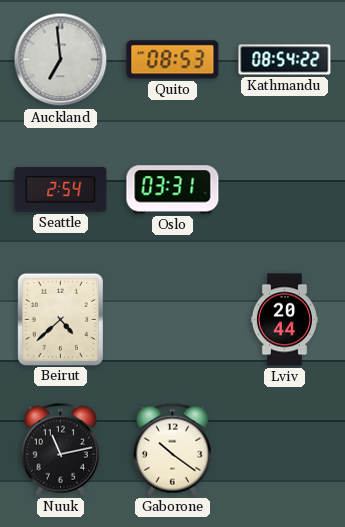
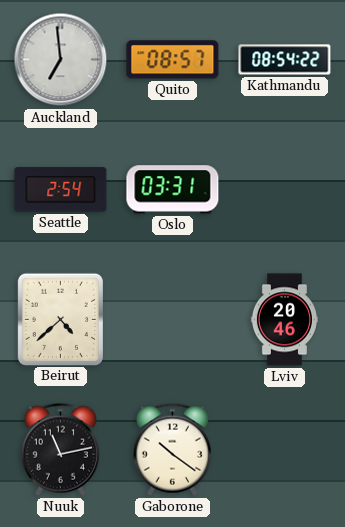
Quito: 08:53 -> 08:57
Lviv: 20:44 -> 20:46
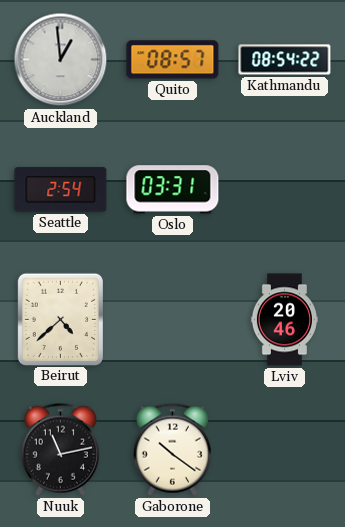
Auckland: 6:59 -> 12:59
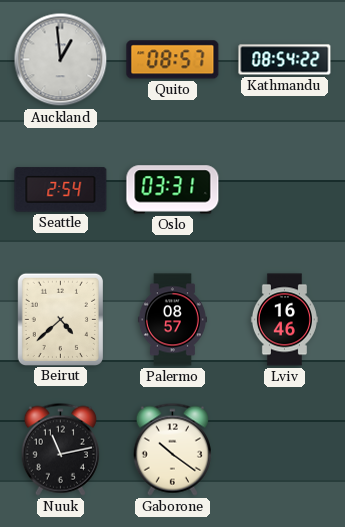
Palermo: none -> 08:57
Lviv: 20:46 -> 16:46
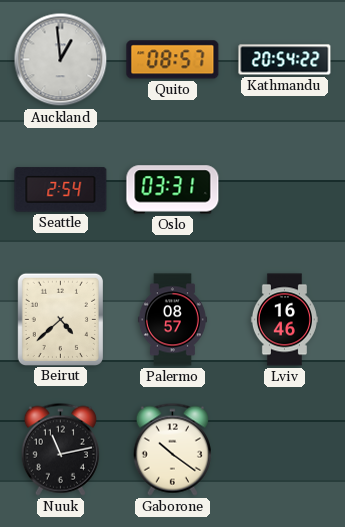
Kathmandu: 08:54 -> 20:54
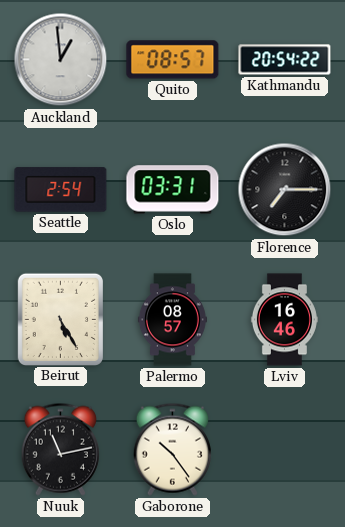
Florence: none -> 7:15
Beirut: 4:38 -> 5:25
Gaborone: 10:21 -> 10:24
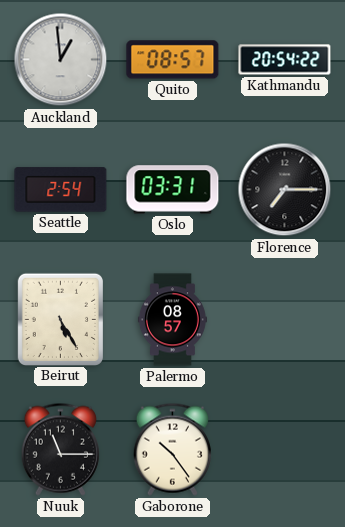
Lviv: 16:46 -> none
Nuuk: 11:13 -> 11:15
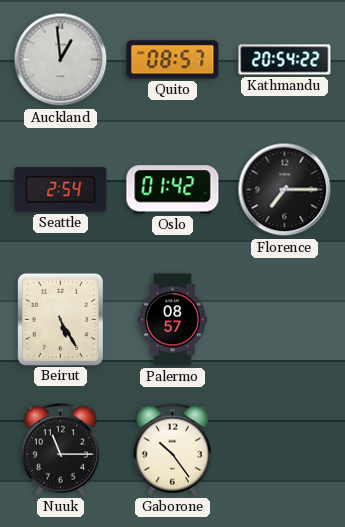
Oslo: 03:31 -> 01:42
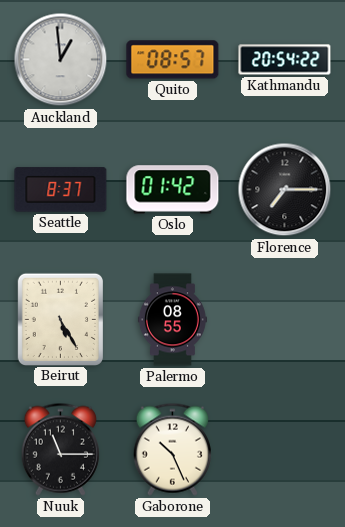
Seattle: 2:54 -> 8:37
Palermo: 08:57 -> 08:55
Gaborone: 10:24 -> 10:26
